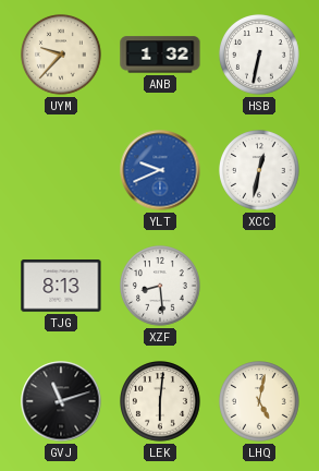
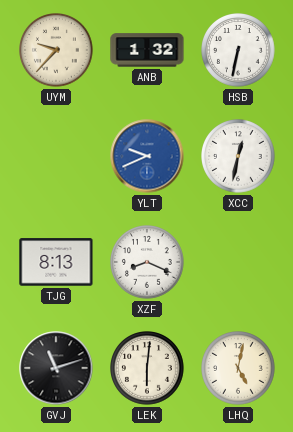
XZF: 8:29 -> 8:19
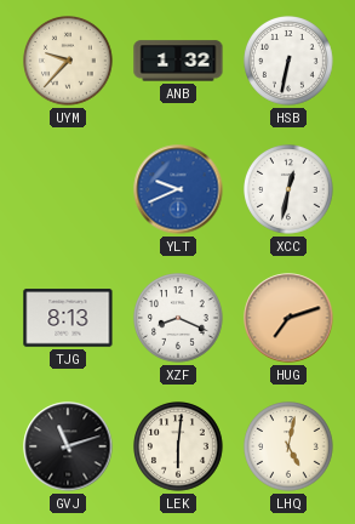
HUG: none -> 7:12
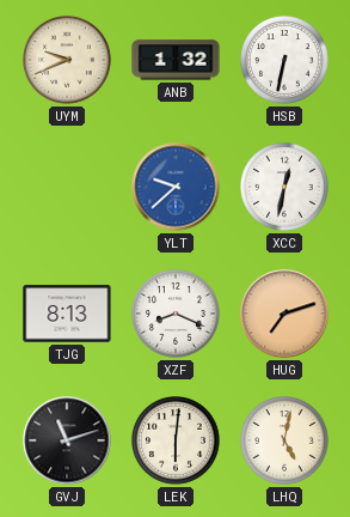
UYM: 9:37 -> 9:41
YLT: 9:41 -> 9:38
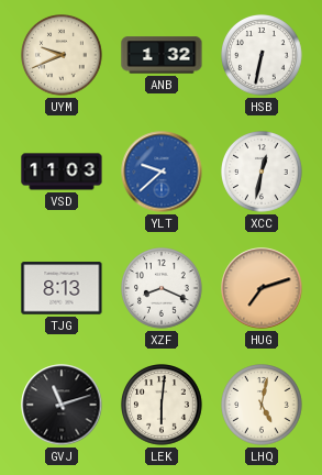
VSD: none -> 11:03
